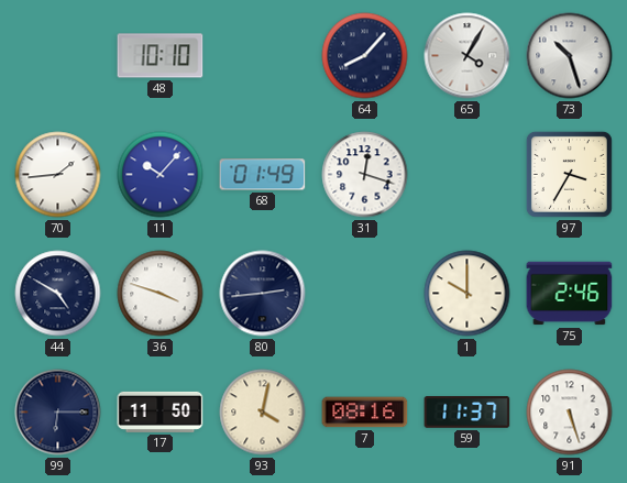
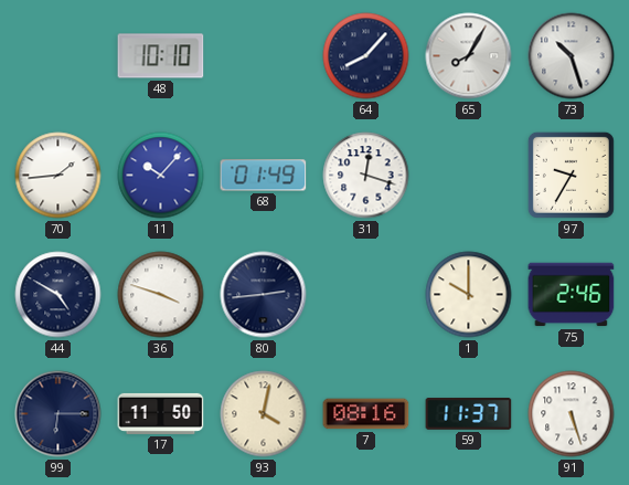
65: 4:05 -> 8:05
97: 3:35 -> 9:35
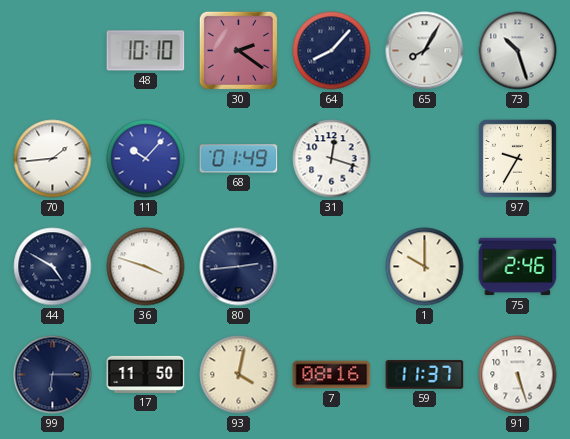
30: none -> 2:21
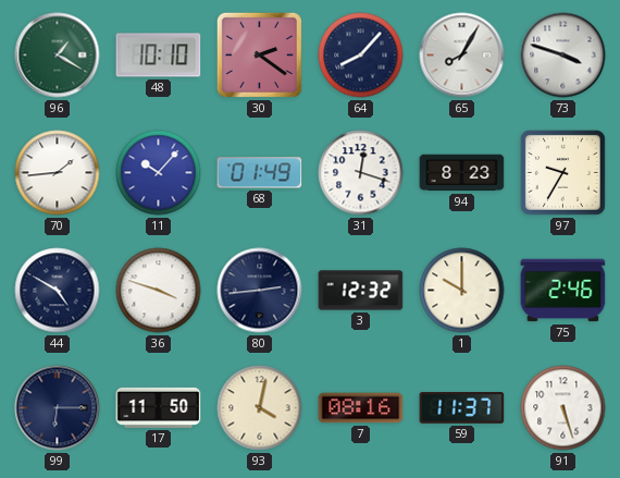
96: none -> 1:20
73: 10:27 -> 3:48
94: none -> 8:23
3: none -> 12:32
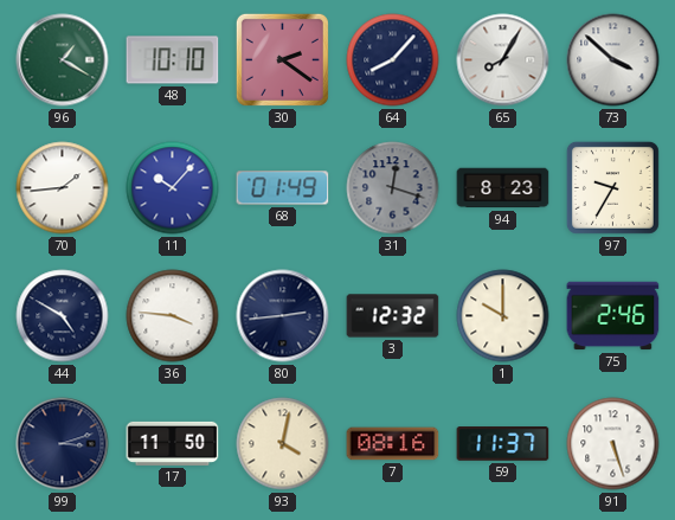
73: 3:48 -> 3:52
31 dial: white -> grey
36: 3:48 -> 3:46
99: 6:15 -> 3:12
